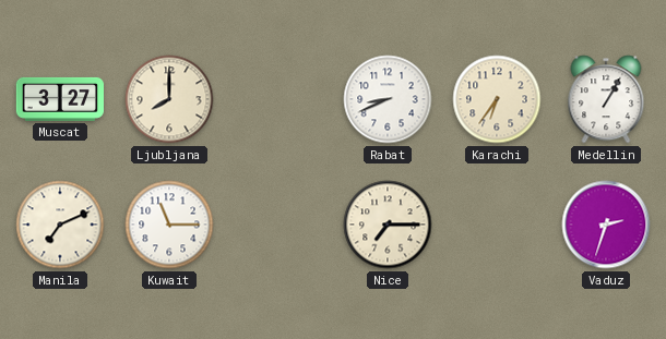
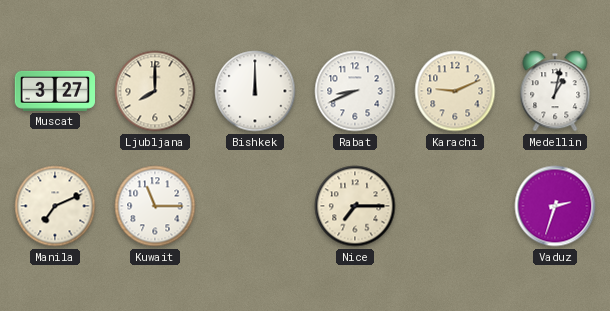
Bishkek: none -> 12:00
Karachi: 6:36 -> 9:11
Medellin: 1:05 -> 1:02
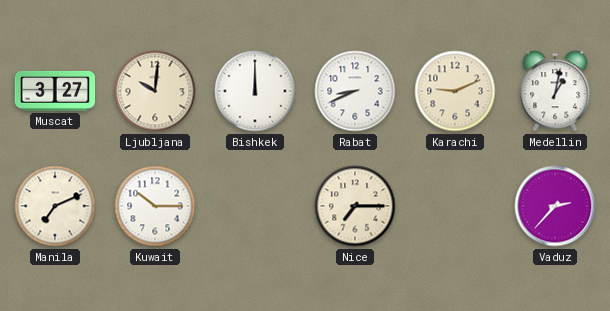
Ljubljana: 8:00 -> 10:01
Kuwait: 11:15 -> 10:15
Vaduz: 2:33 -> 2:37
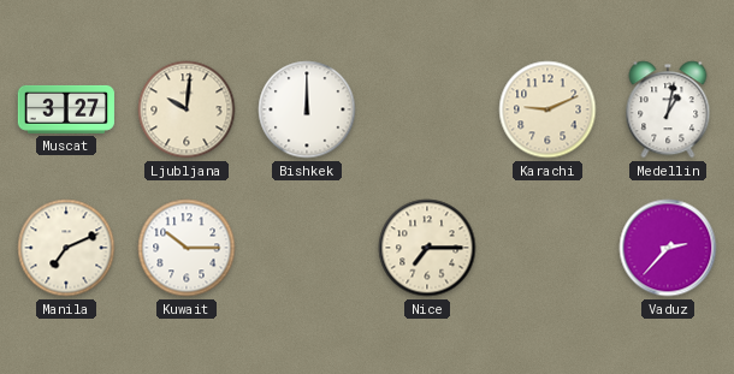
Rabat: 8:41 -> none
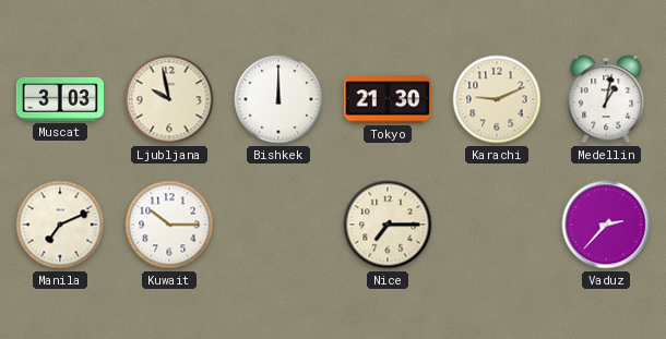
Muscat: 3:27 -> 3:03
Ljubljana: 10:01 -> 9:58
Tokyo: none -> 21:30
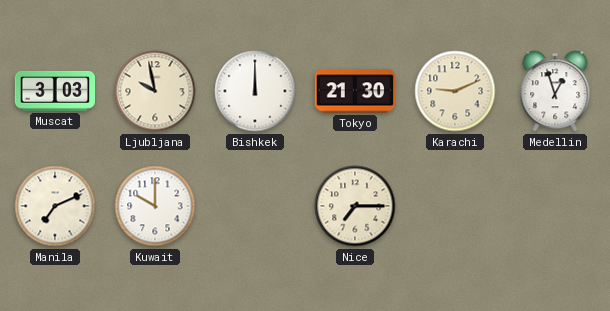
Medellin: 1:02 -> 12:57
Kuwait: 10:15 -> 10:00
Vaduz: 2:37 -> none
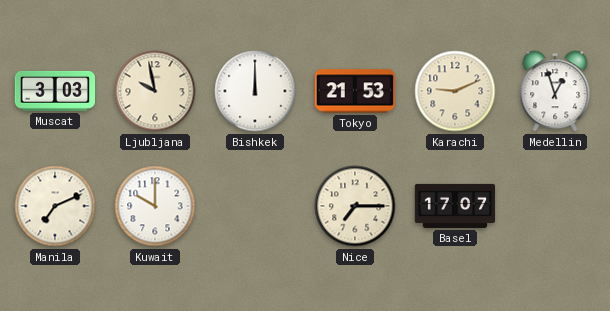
Tokyo: 21:30 -> 21:53
Basel: none -> 17:07
